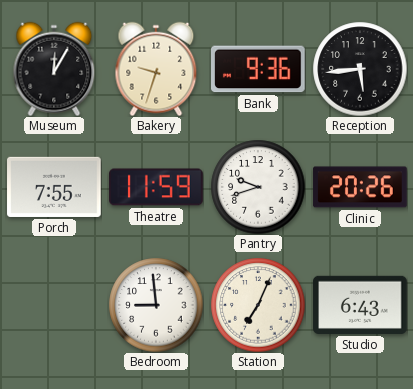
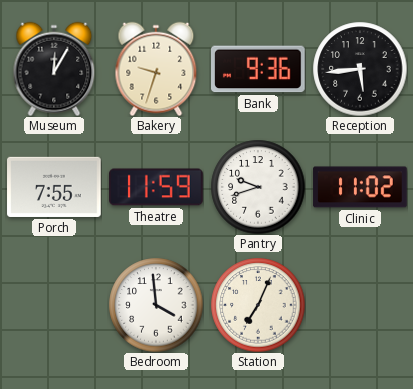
Clinic: 20:26 -> 11:02
Bedroom: 8:59 -> 3:59
Studio: 6:43 -> none
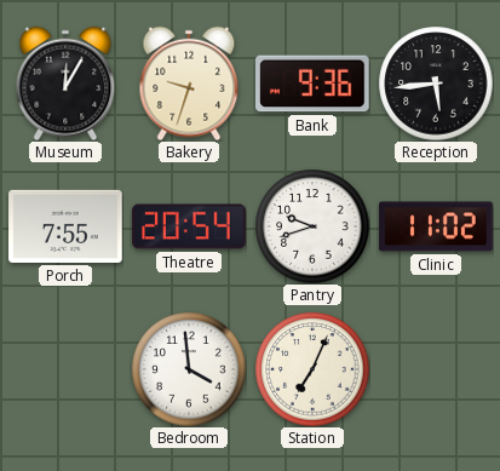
Theatre: 11:59 -> 20:54
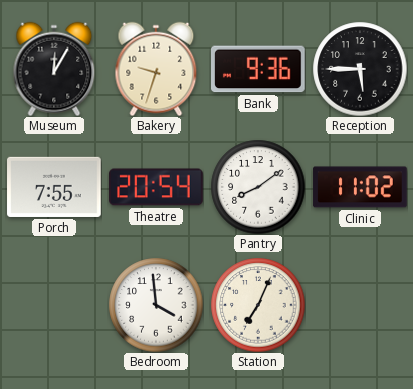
Reception: 5:44 -> 5:45
Pantry: 9:42 -> 8:09
